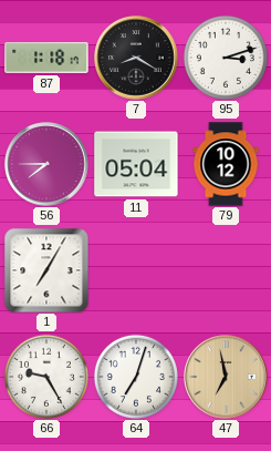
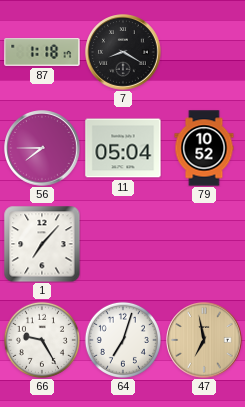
95: 3:12 -> none
79: 10:12 -> 10:52
1: 7:05 -> 7:07
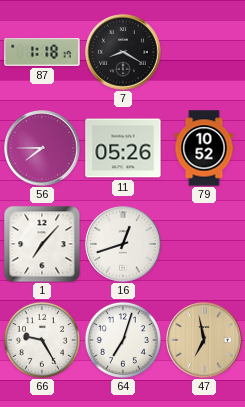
11: 05:04 -> 05:26
16: none -> 12:42
